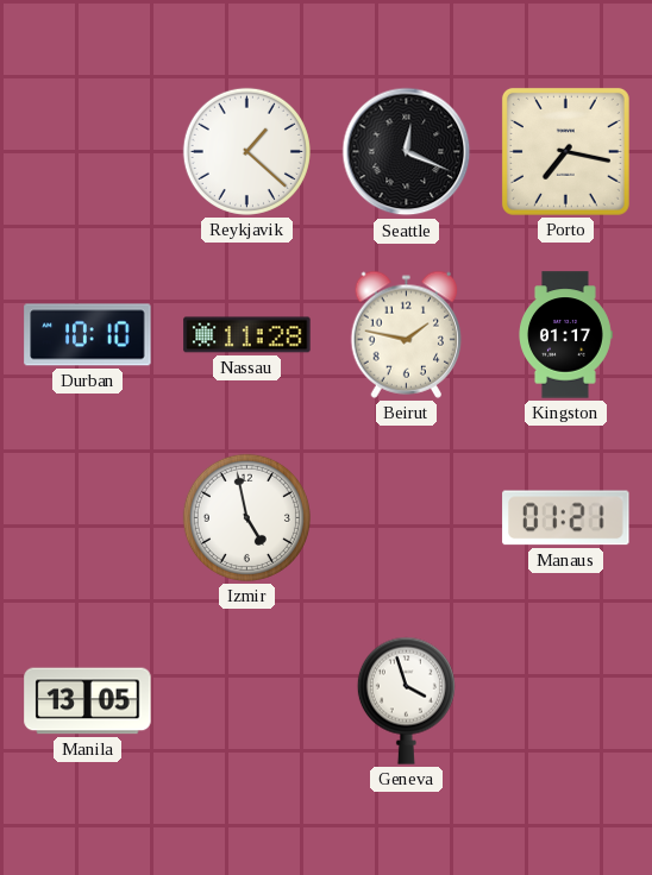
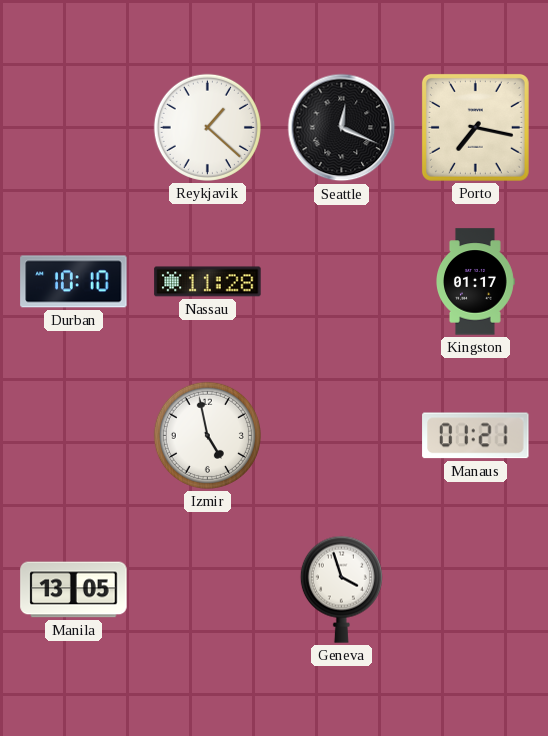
Beirut: 1:47 -> none
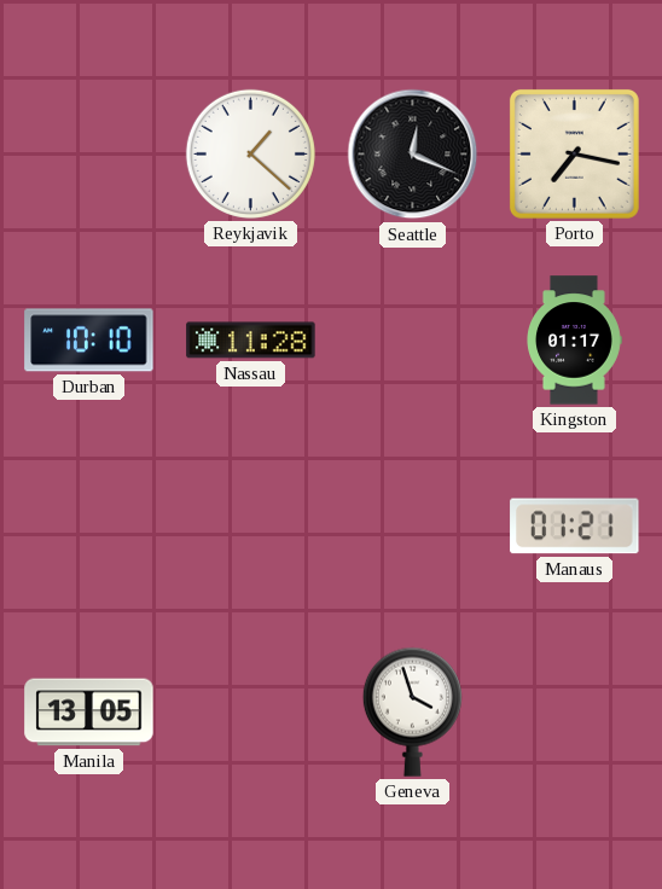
Izmir: 4:58 -> none
